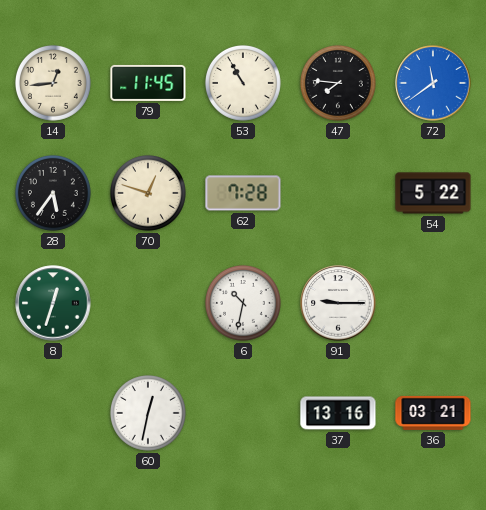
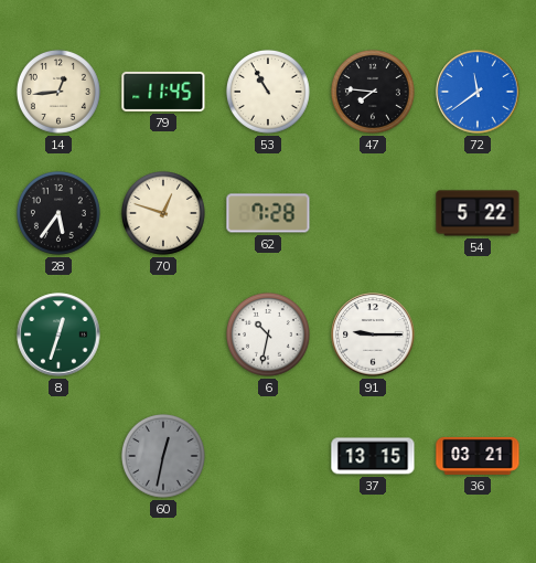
60 dial: white -> grey
37: 13:16 -> 13:15
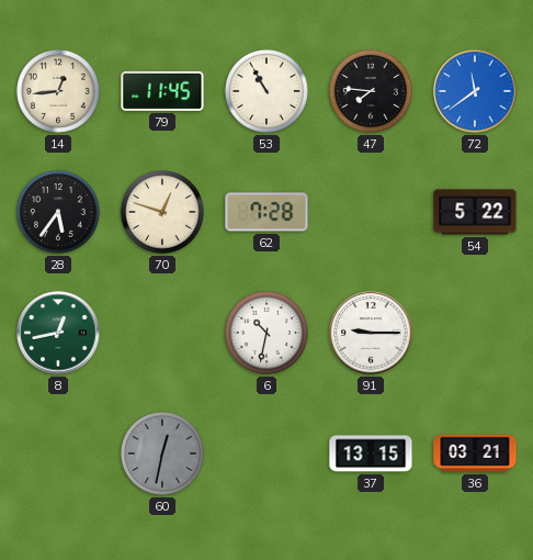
8: 12:33 -> 12:43
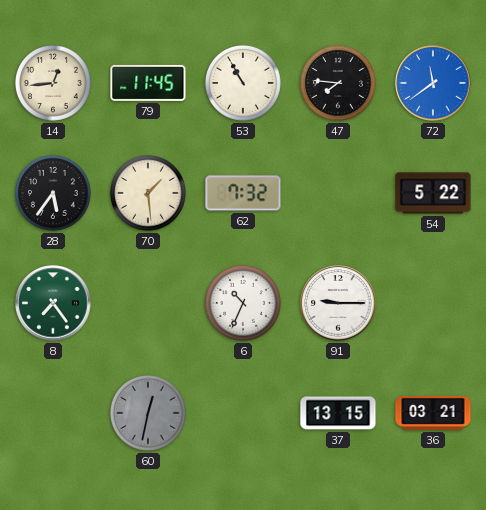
70: 12:48 -> 1:29
62: 7:28 -> 7:32
8: 12:43 -> 7:24
6: 10:32 -> 10:34
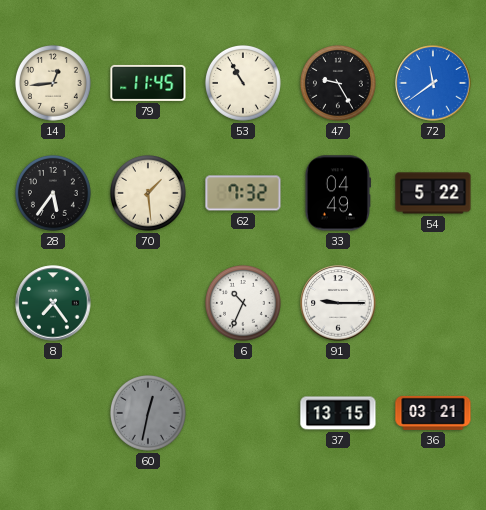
47: 7:46 -> 9:25
33: none -> 04:49
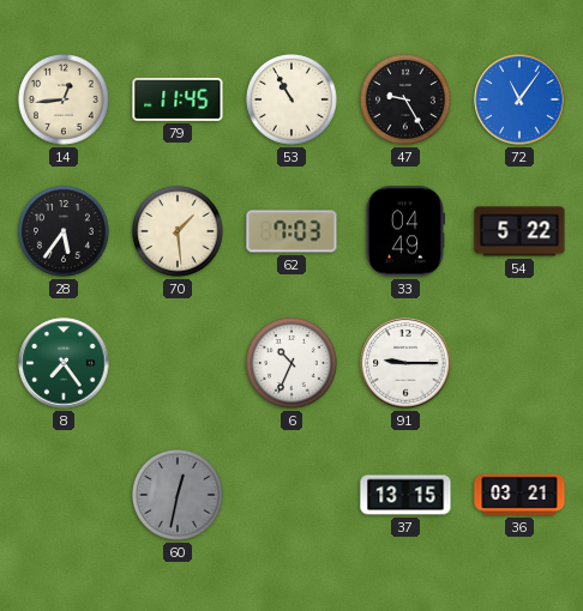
72: 11:39 -> 11:06
62: 7:32 -> 7:03
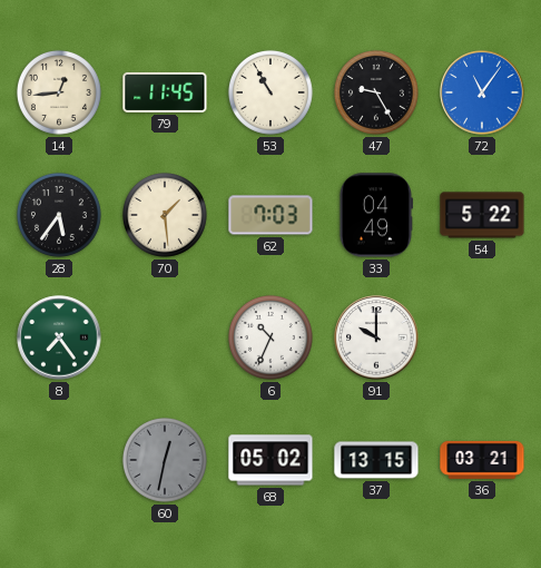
91: 9:15 -> 10:00
68: none -> 05:02
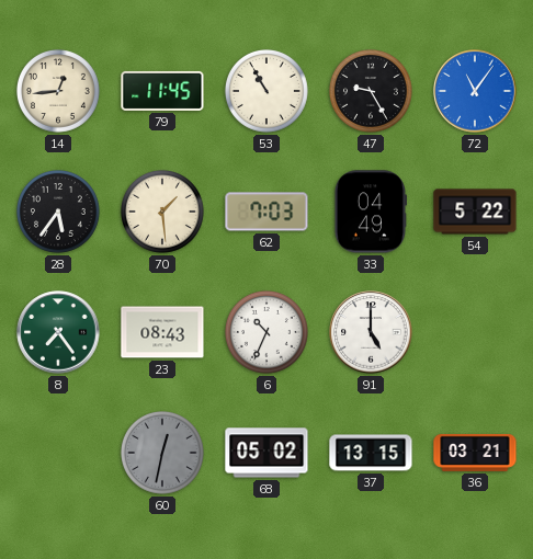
23: none -> 08:43
91: 10:00 -> 5:00
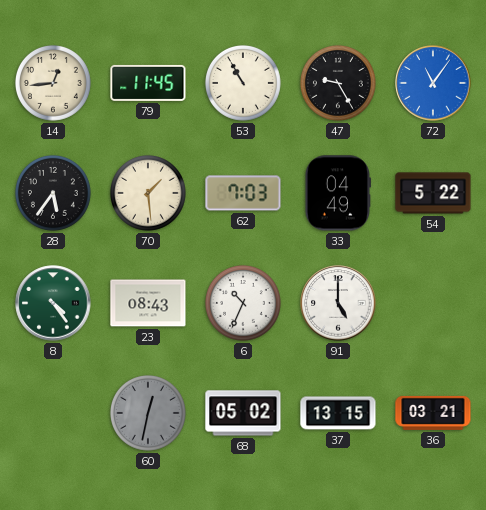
8: 7:24 -> 4:24
